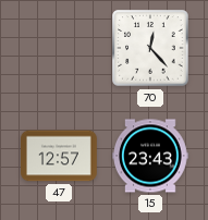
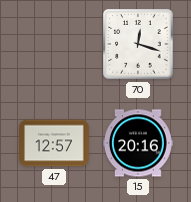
70: 12:23 -> 12:18
15: 23:43 -> 20:16
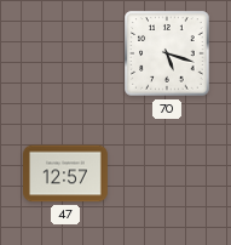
70: 12:18 -> 5:18
15: 20:16 -> none
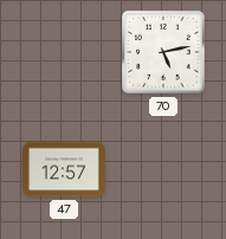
70: 5:18 -> 5:13
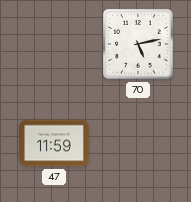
47: 12:57 -> 11:59
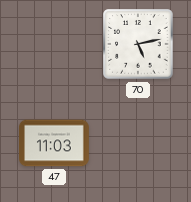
47: 11:59 -> 11:03
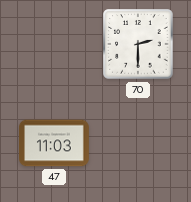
70: 5:13 -> 2:30
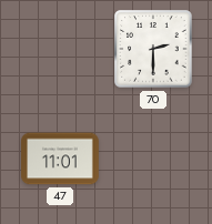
47: 11:03 -> 11:01
